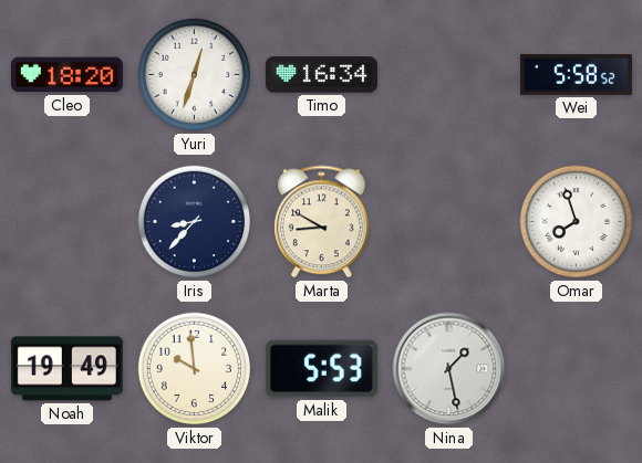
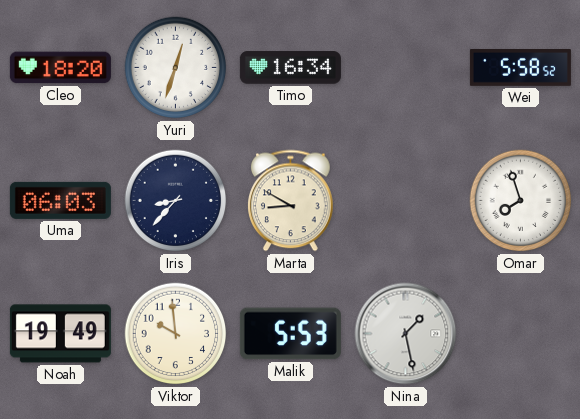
Uma: none -> 06:03
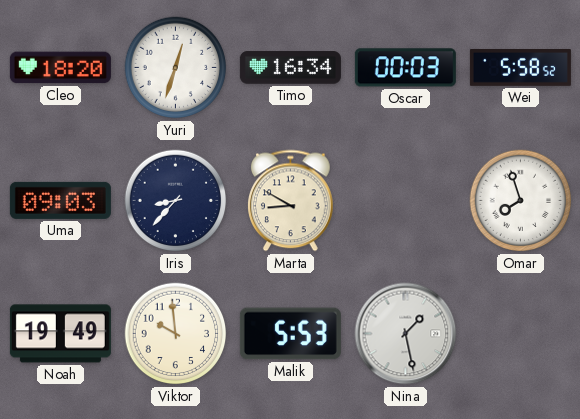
Oscar: none -> 00:03
Uma: 06:03 -> 09:03
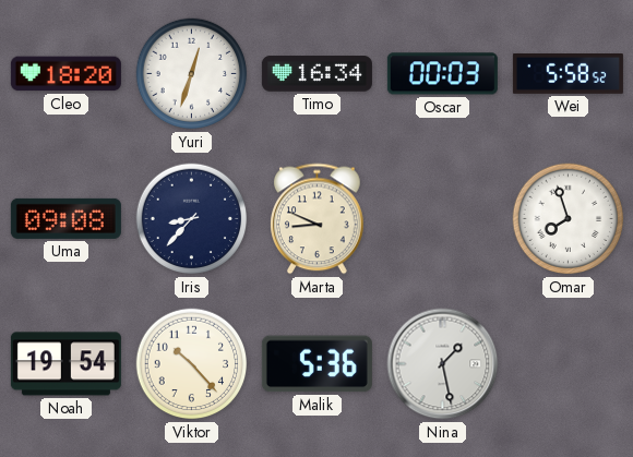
Uma: 09:03 -> 09:08
Marta: 8:50 -> 8:49
Noah: 19:49 -> 19:54
Viktor: 9:59 -> 10:23
Malik: 5:53 -> 5:36
